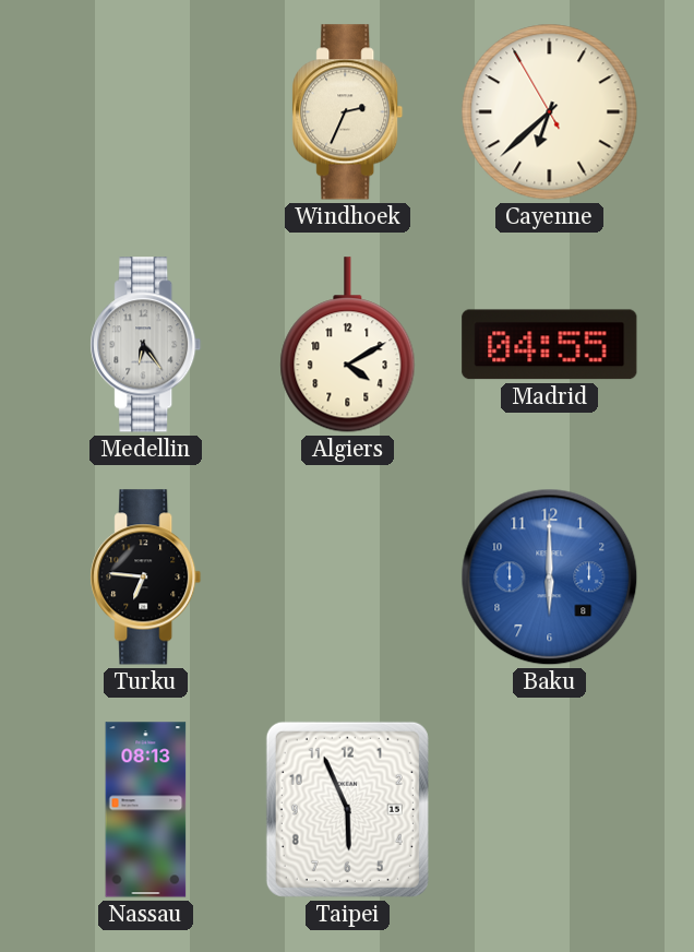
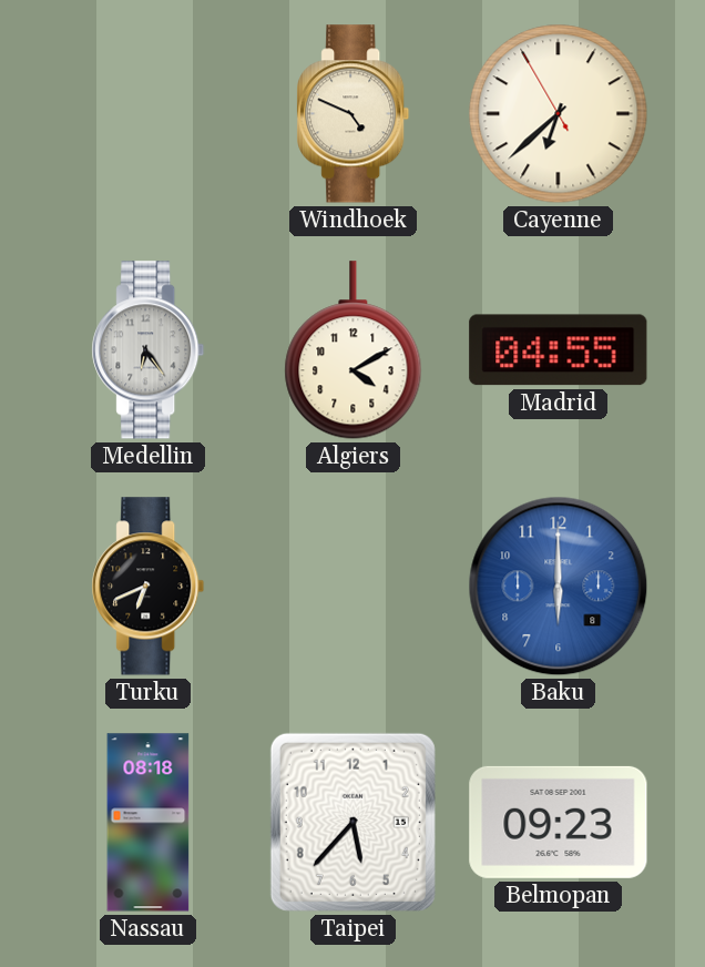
Windhoek: 2:34 -> 4:49
Turku: 6:46 -> 6:41
Nassau: 08:13 -> 08:18
Taipei: 5:56 -> 5:37
Belmopan: none -> 09:23
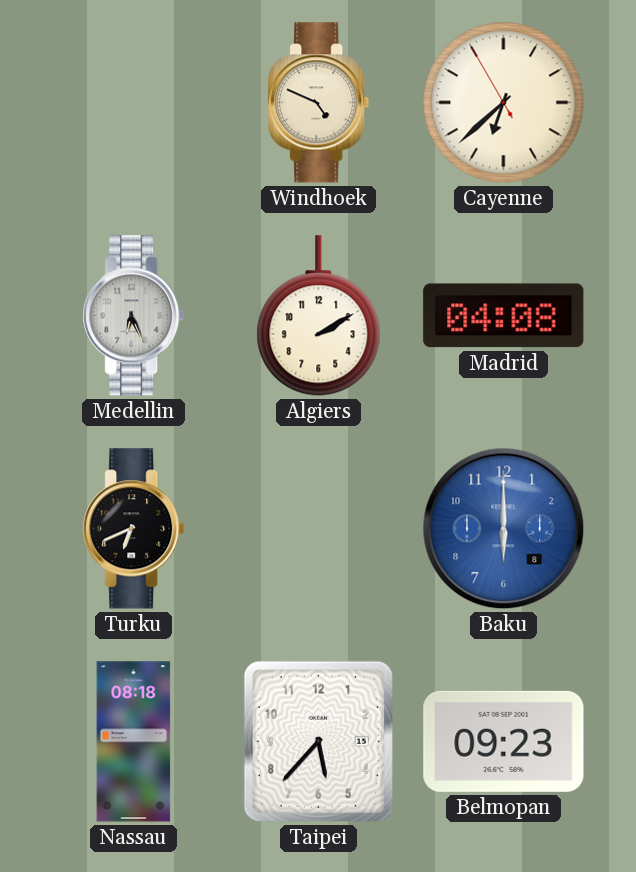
Medellin: 6:24 -> 6:26
Algiers: 4:10 -> 2:10
Madrid: 04:55 -> 04:08
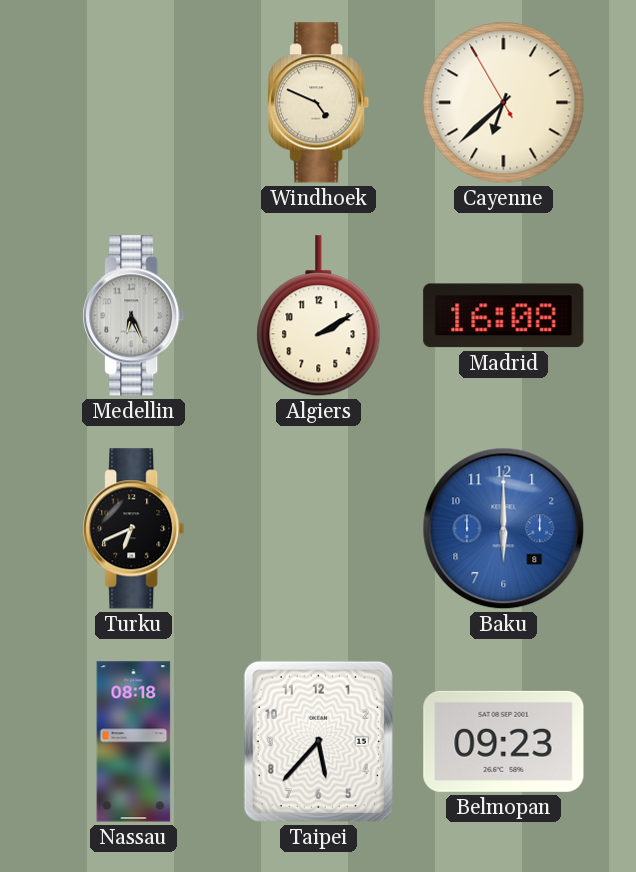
Madrid: 04:08 -> 16:08
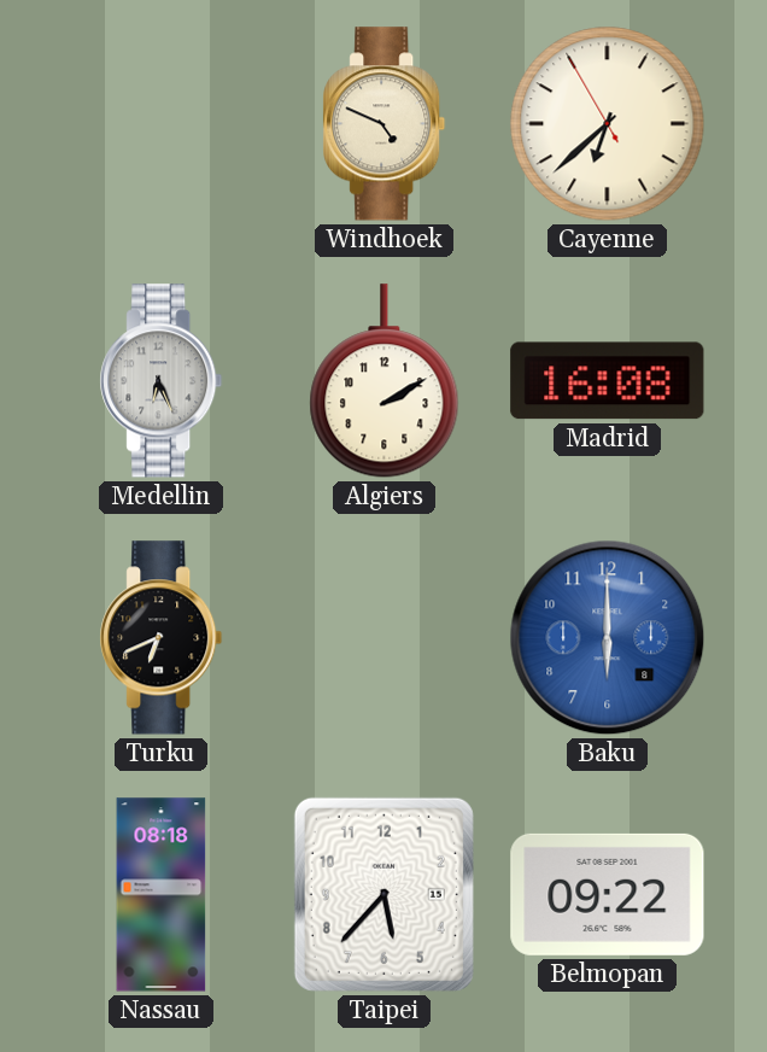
Belmopan: 09:23 -> 09:22
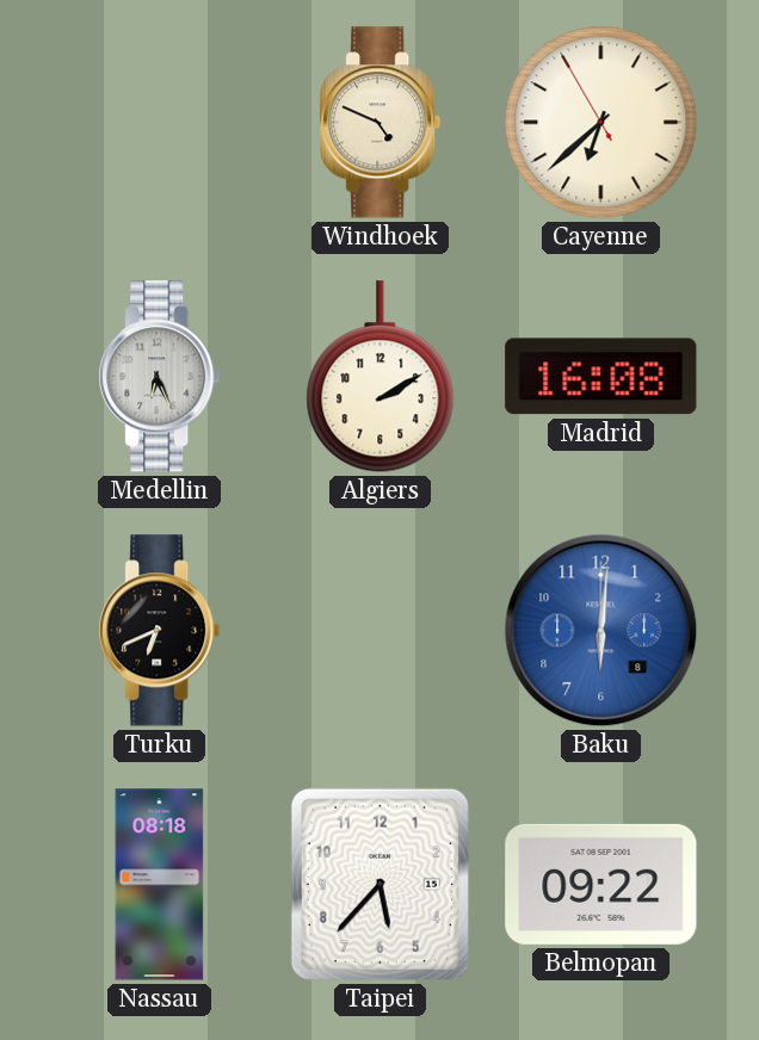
Baku: 6:00 -> 6:01
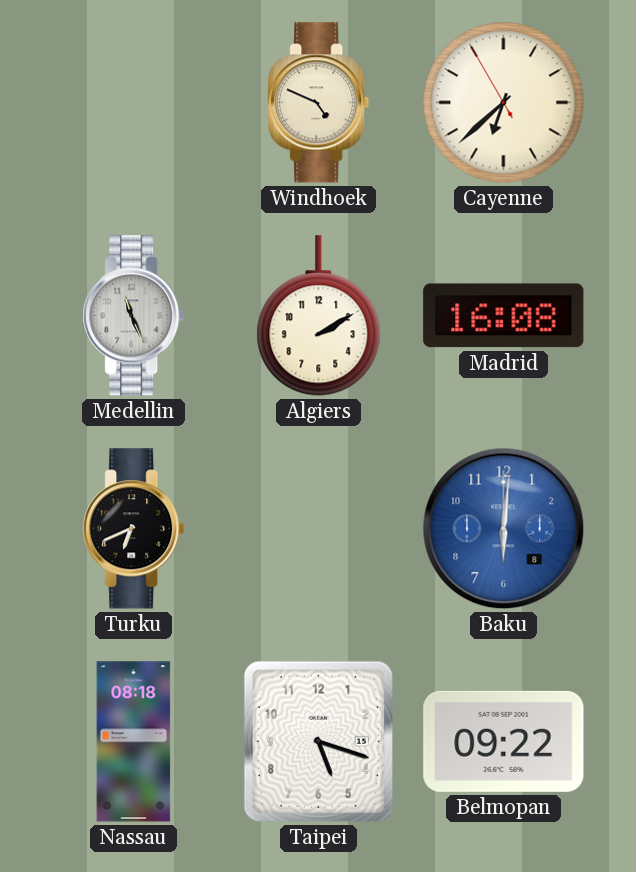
Medellin: 6:26 -> 11:26
Taipei: 5:37 -> 5:18
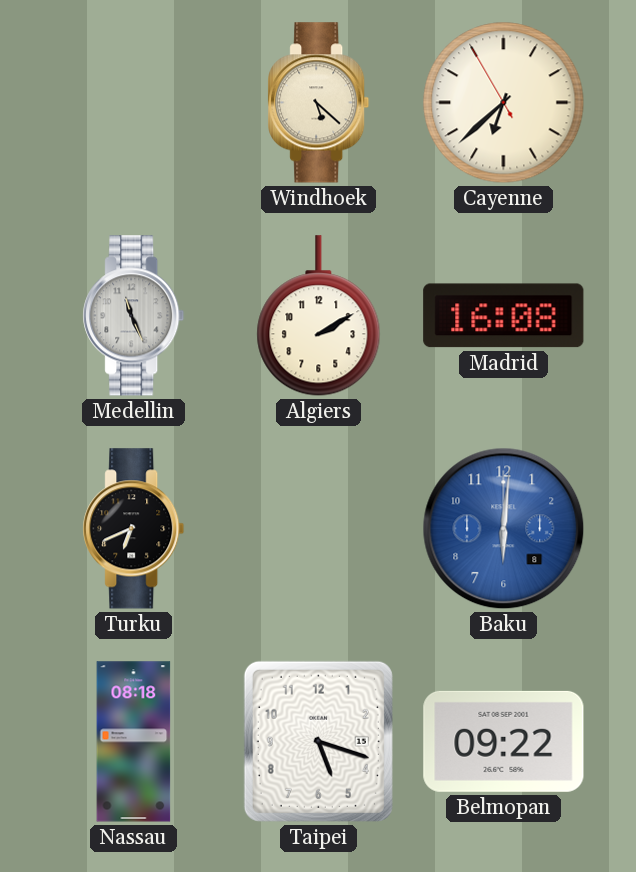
Windhoek: 4:49 -> 5:22
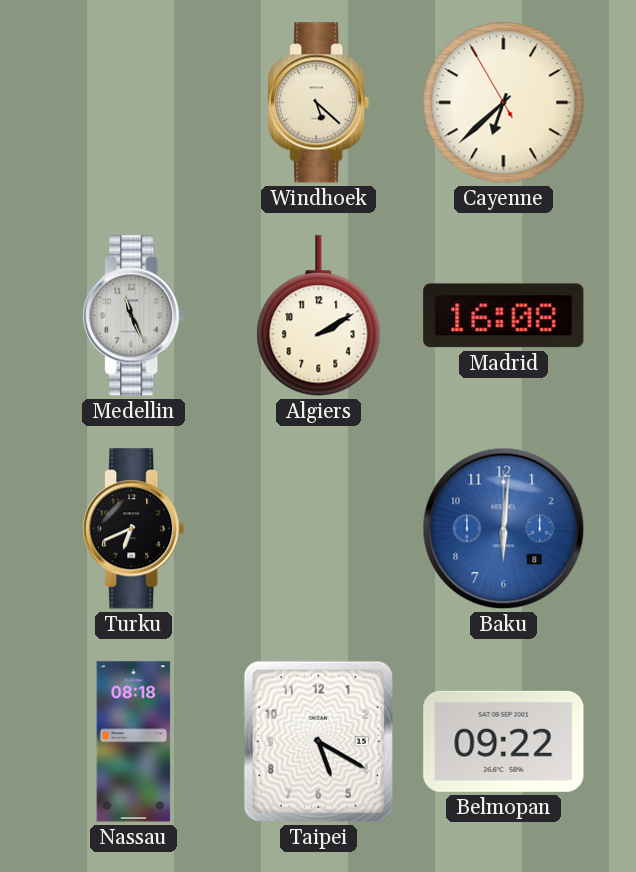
Taipei: 5:18 -> 5:20
